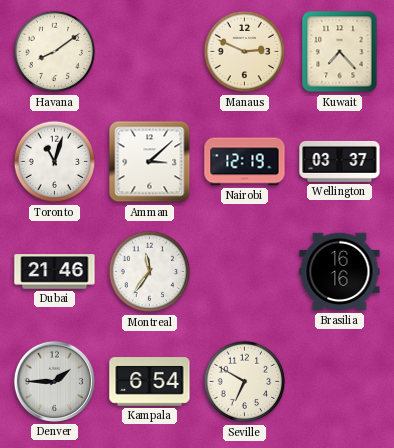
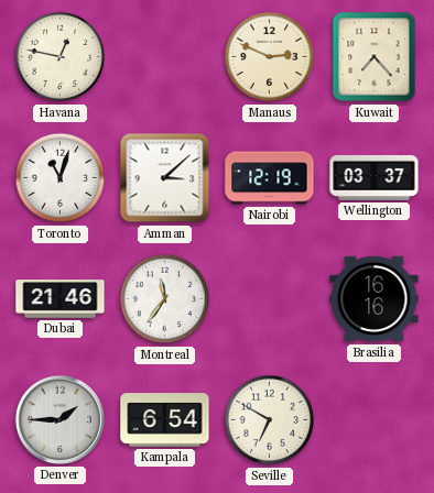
Havana: 8:09 -> 12:47
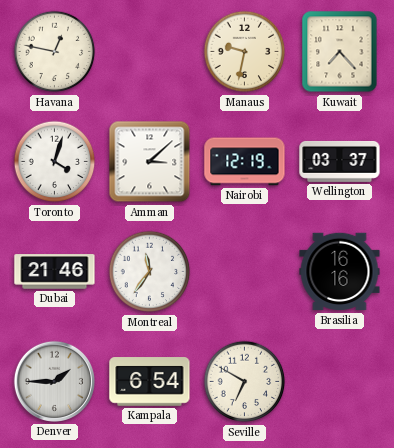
Manaus: 2:49 -> 9:32
Toronto: 11:03 -> 4:03
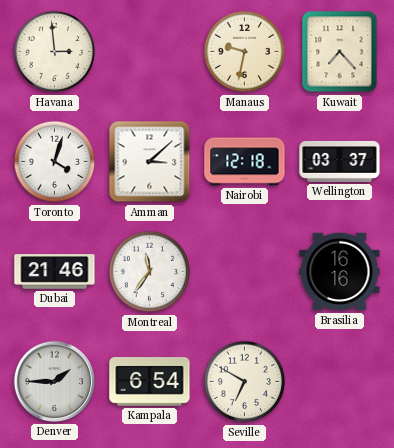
Havana: 12:47 -> 2:59
Nairobi: 12:19 -> 12:18
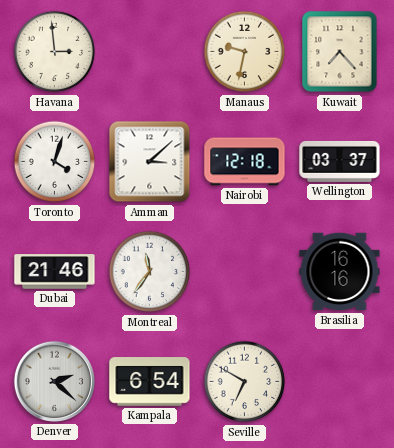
Denver: 1:45 -> 2:22
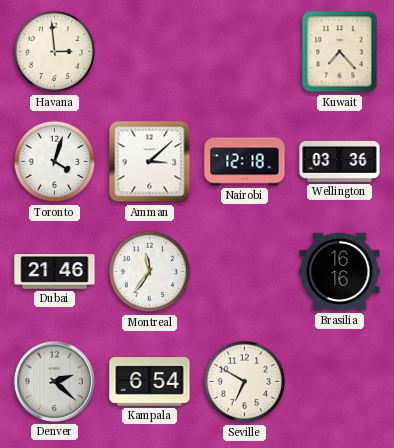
Manaus: 9:32 -> none
Wellington: 03:37 -> 03:36
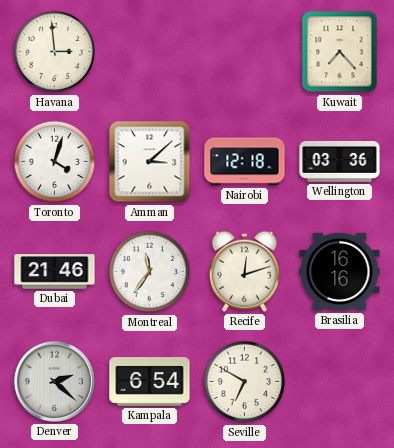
Recife: none -> 12:12
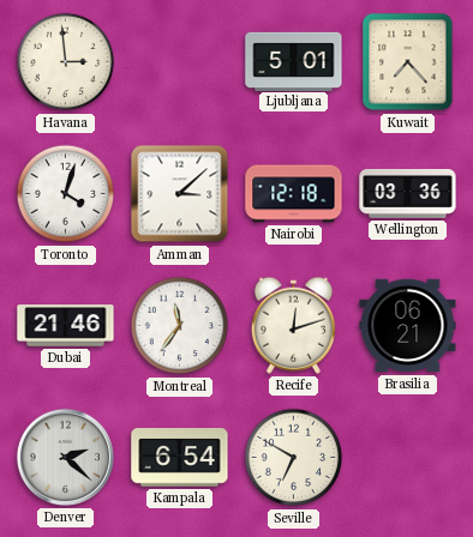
Ljubljana: none -> 5:01
Brasilia: 16:16 -> 06:21
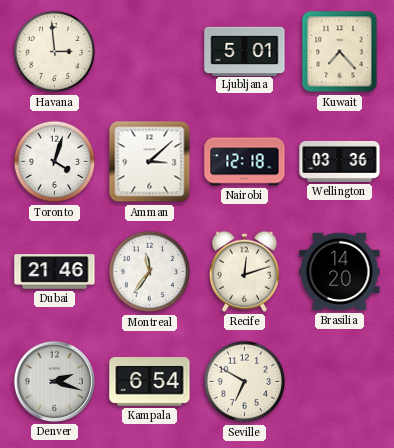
Brasilia: 06:21 -> 14:20
Denver: 2:22 -> 2:18
